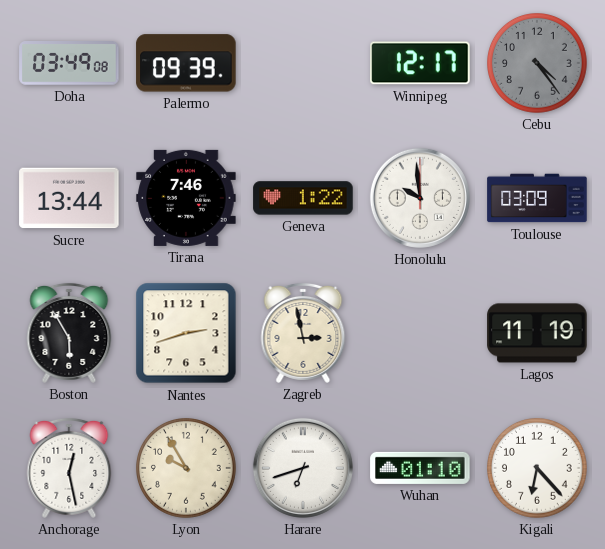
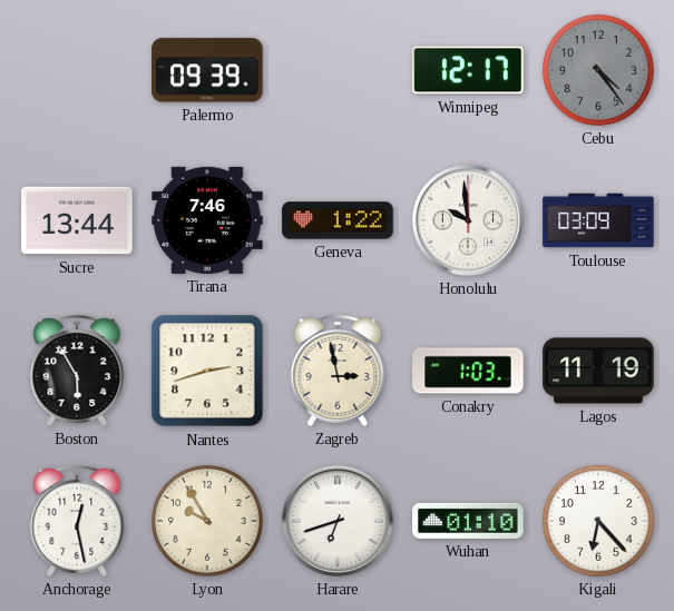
Doha: 03:49 -> none
Conakry: none -> 1:03
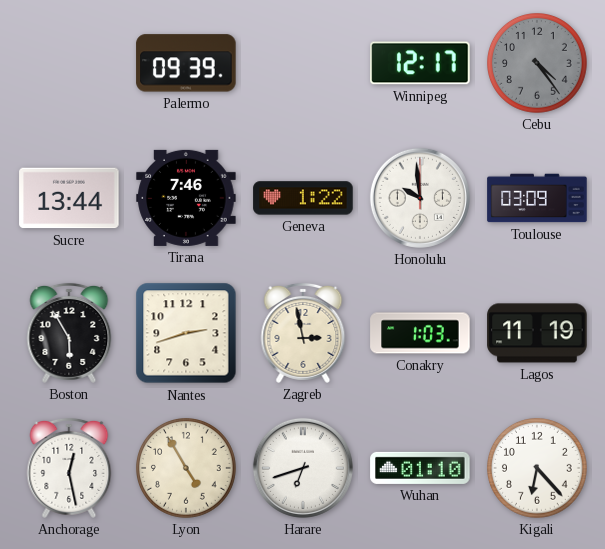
Lyon: 9:55 -> 4:55
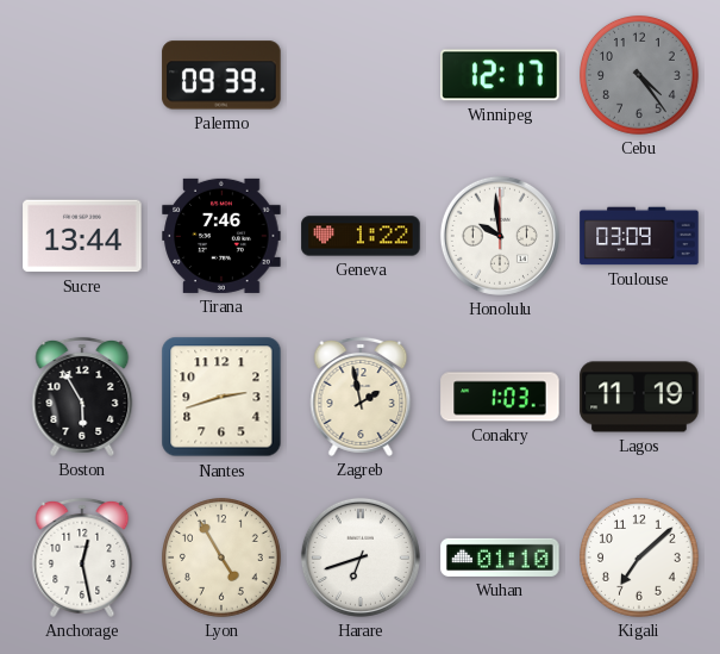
Zagreb: 2:58 -> 1:58
Kigali: 6:23 -> 7:08
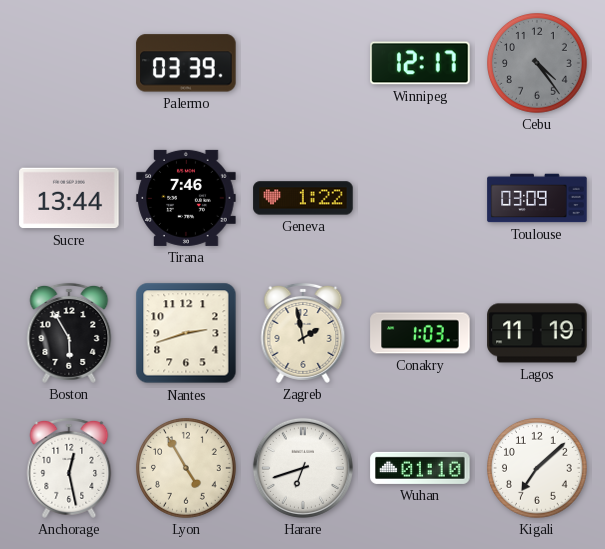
Palermo: 09:39 -> 03:39
Honolulu: 9:59 -> none
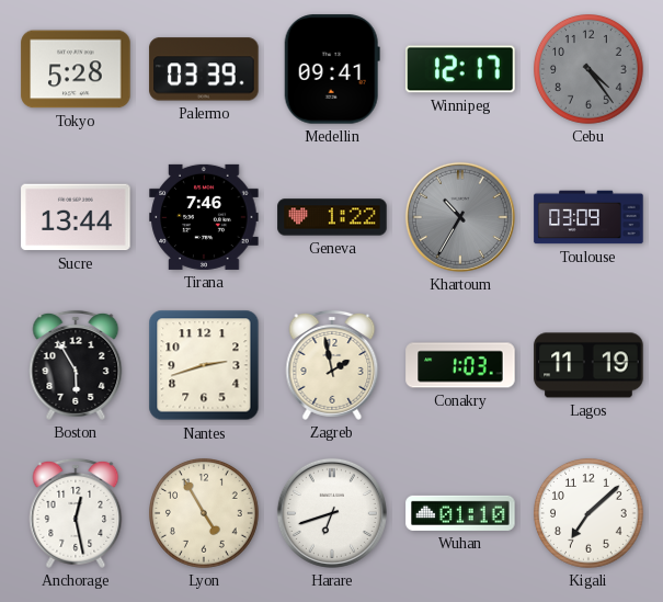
Tokyo: none -> 5:28
Medellin: none -> 09:41
Khartoum: none -> 10:35
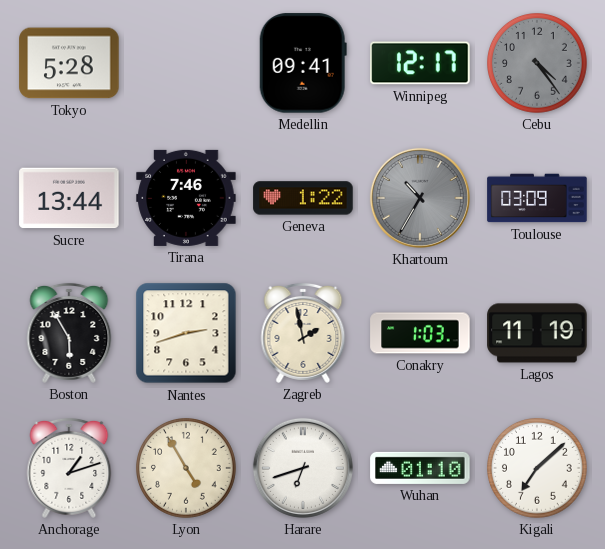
Palermo: 03:39 -> none
Anchorage: 12:28 -> 1:12
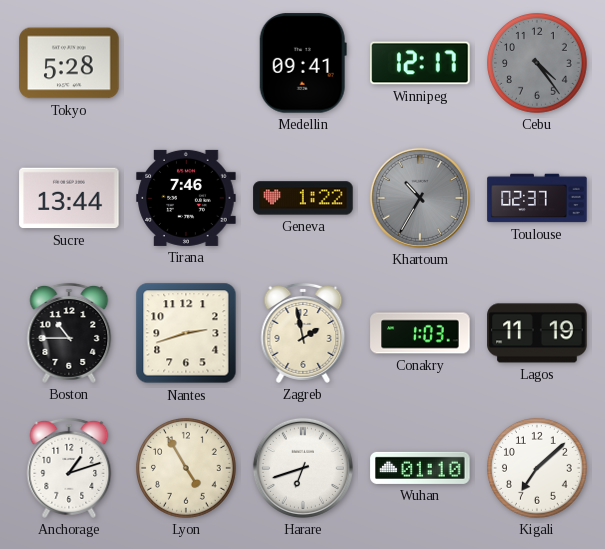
Toulouse: 03:09 -> 02:37
Boston: 5:55 -> 10:45
